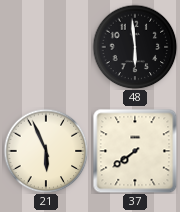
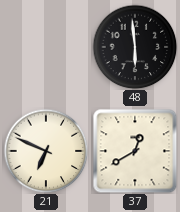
21: 5:56 -> 6:49
37: 7:39 -> 12:40
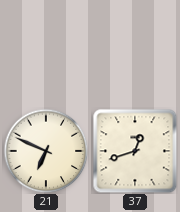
48: 5:59 -> none
37: 12:40 -> 12:42
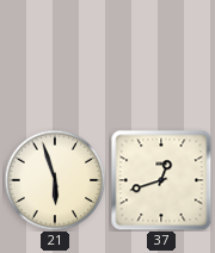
21: 6:49 -> 5:57
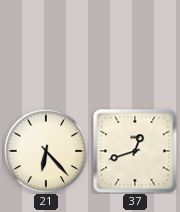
21: 5:57 -> 6:23
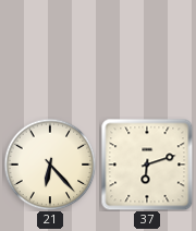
37: 12:42 -> 6:12
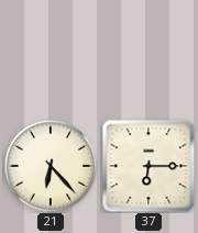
37: 6:12 -> 6:15
